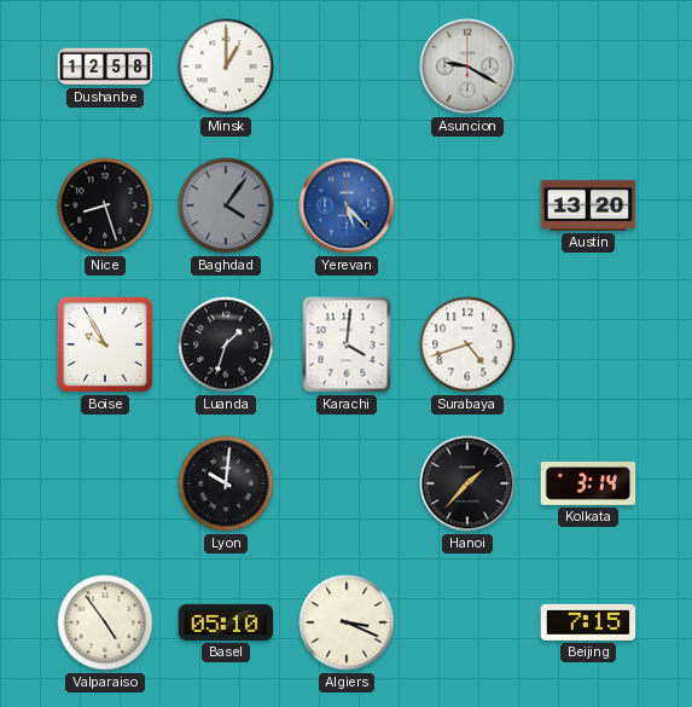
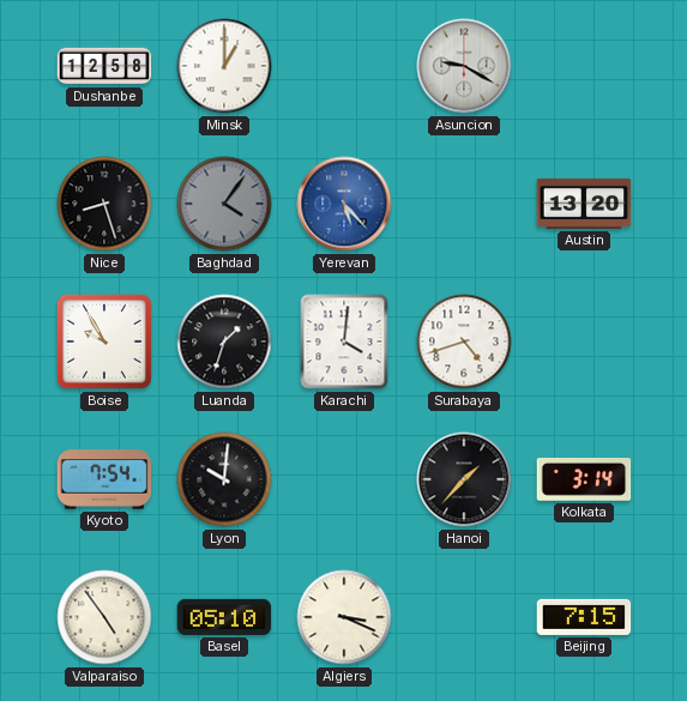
Kyoto: none -> 7:54
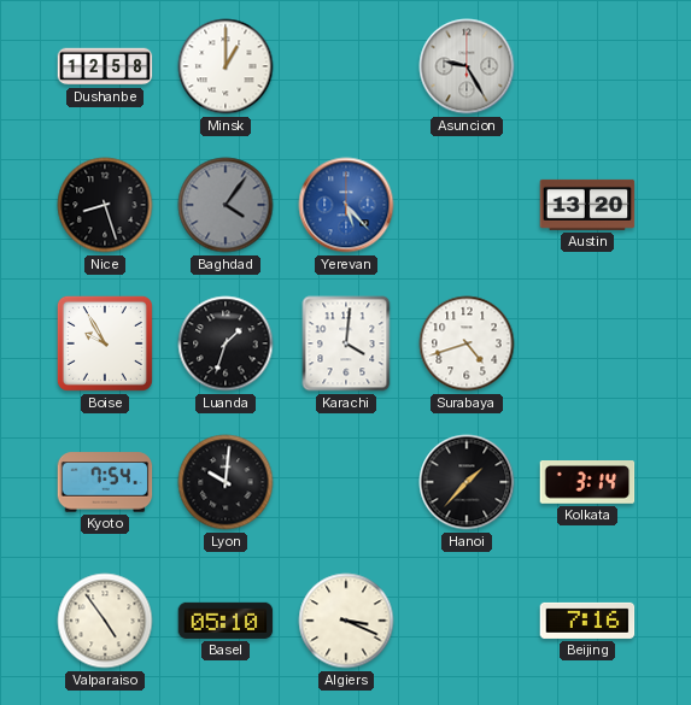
Asuncion: 9:20 -> 9:25
Beijing: 7:15 -> 7:16
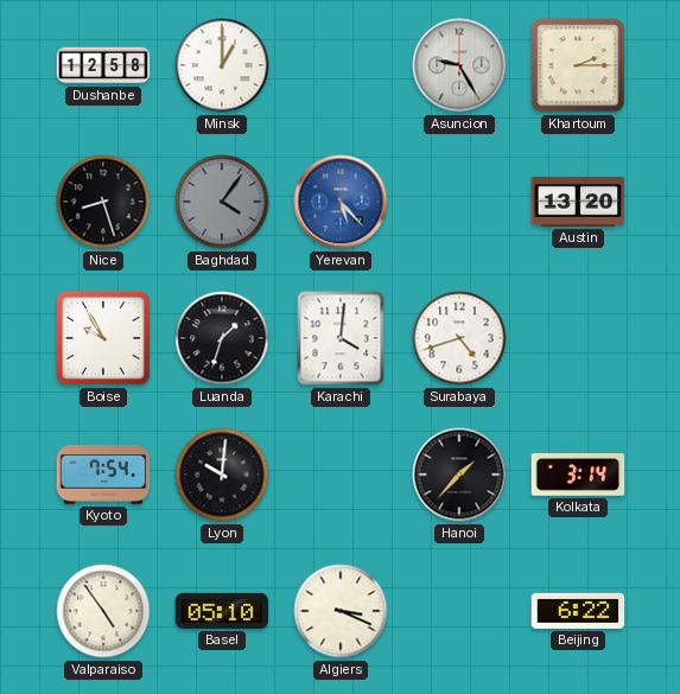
Khartoum: none -> 2:15
Beijing: 7:16 -> 6:22
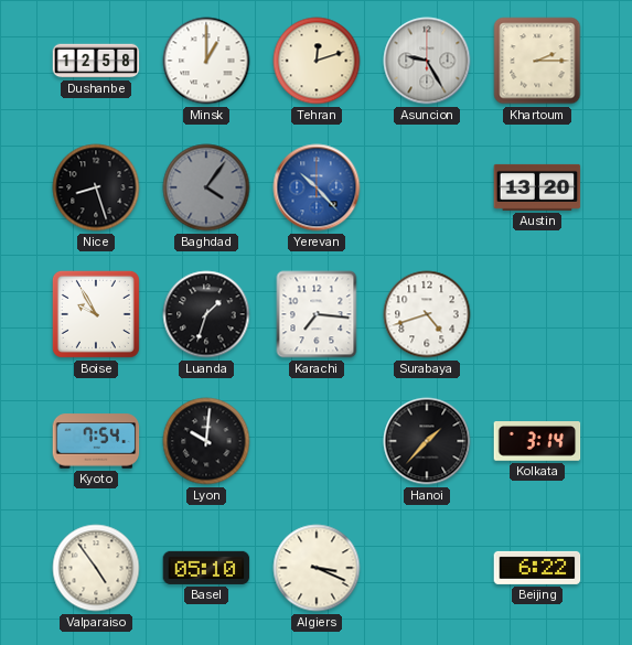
Tehran: none -> 12:12
Yerevan: 5:23 -> 10:23
Karachi: 4:01 -> 7:16
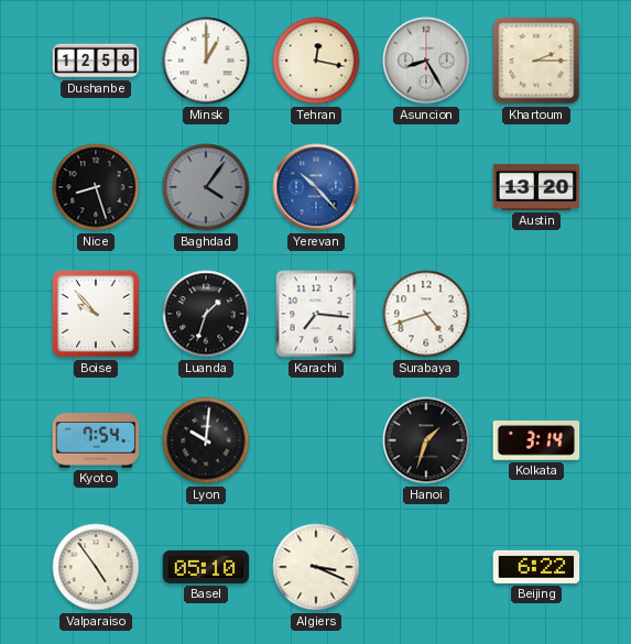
Tehran: 12:12 -> 12:17
Asuncion: 9:25 -> 8:25
Boise: 9:55 -> 9:53
Hanoi: 1:37 -> 1:33
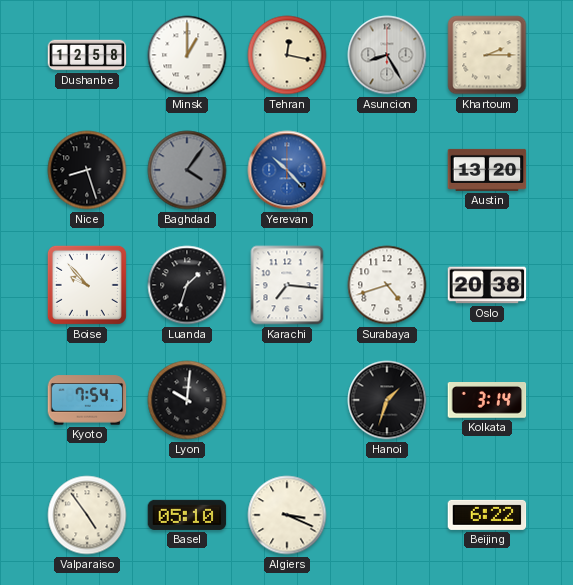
Oslo: none -> 20:38
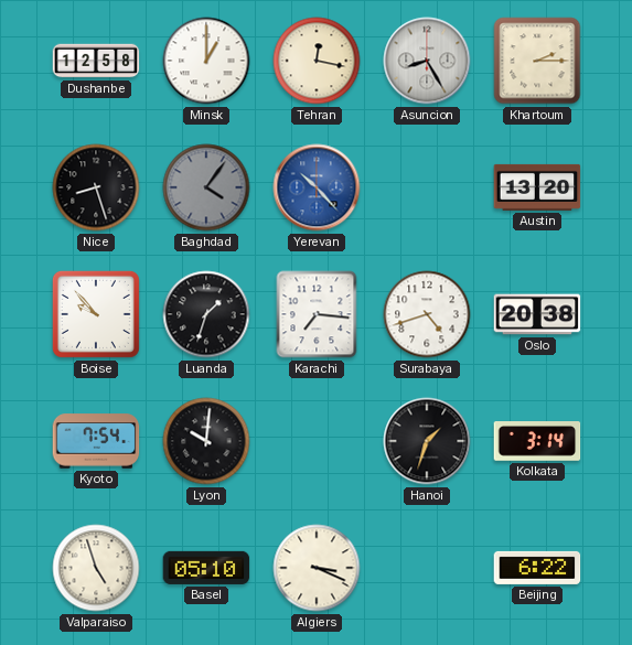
Valparaiso: 4:54 -> 4:57
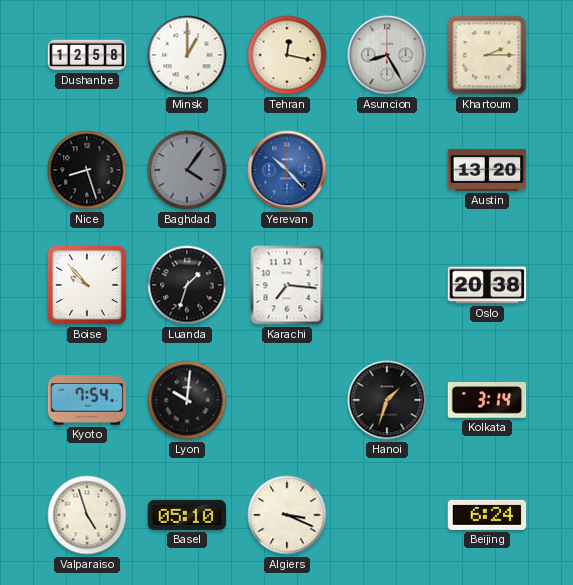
Surabaya: 4:42 -> none
Beijing: 6:22 -> 6:24
